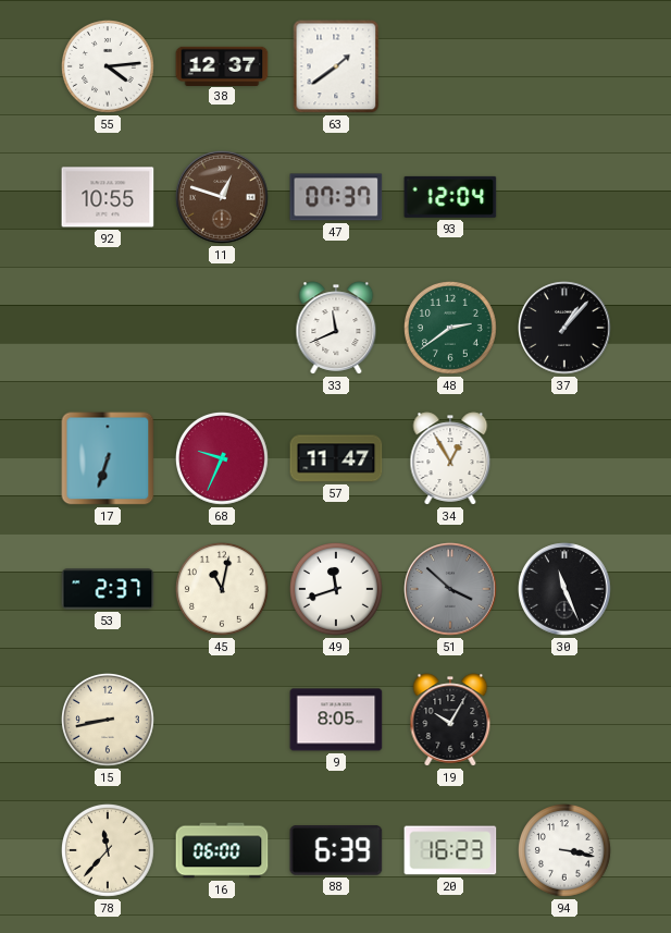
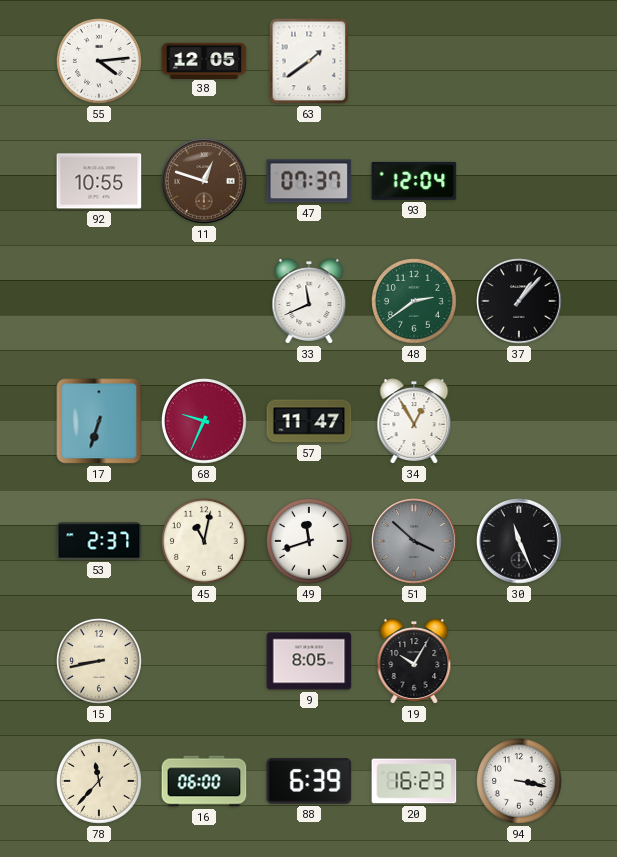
38: 12:37 -> 12:05
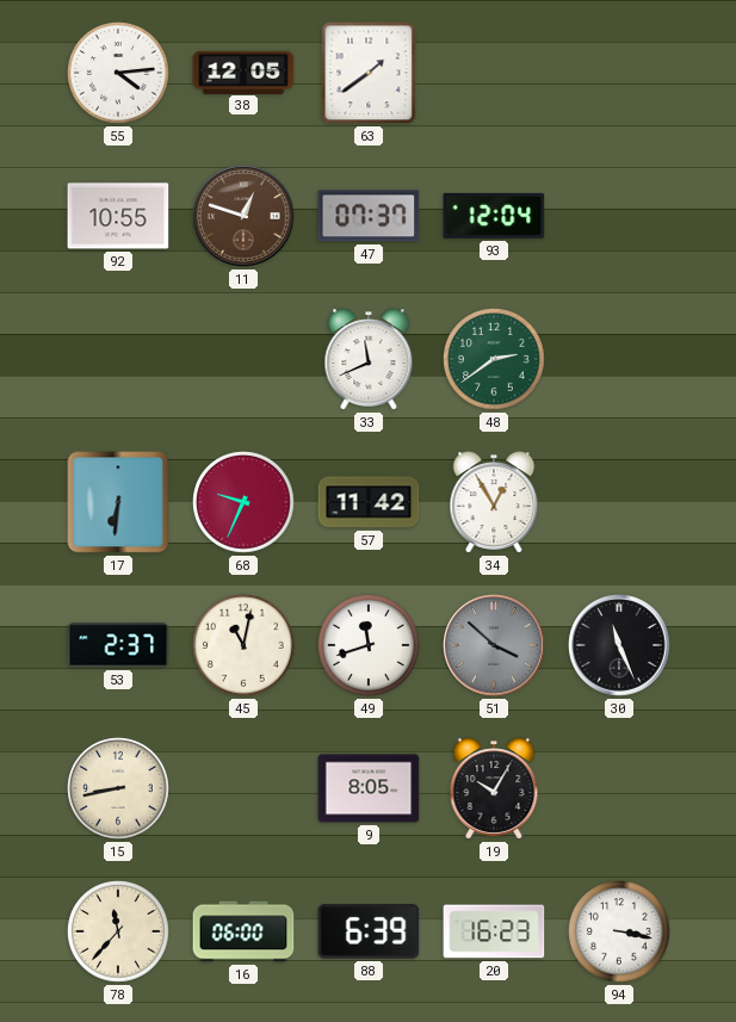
37: 1:07 -> none
17: 6:33 -> 6:31
57: 11:47 -> 11:42
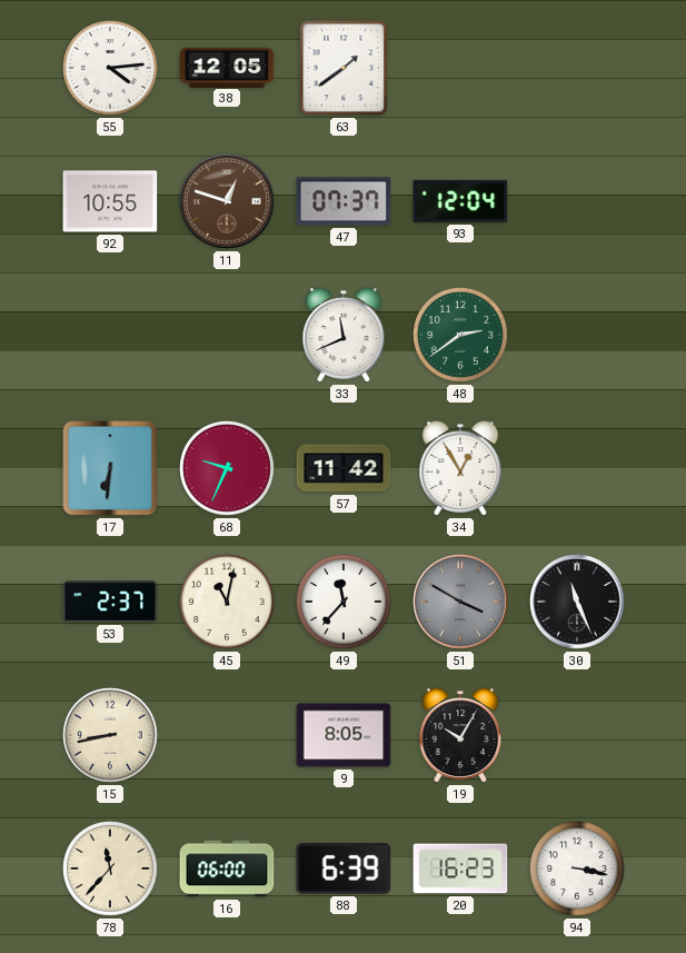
49: 11:42 -> 11:37
51: 3:52 -> 3:50
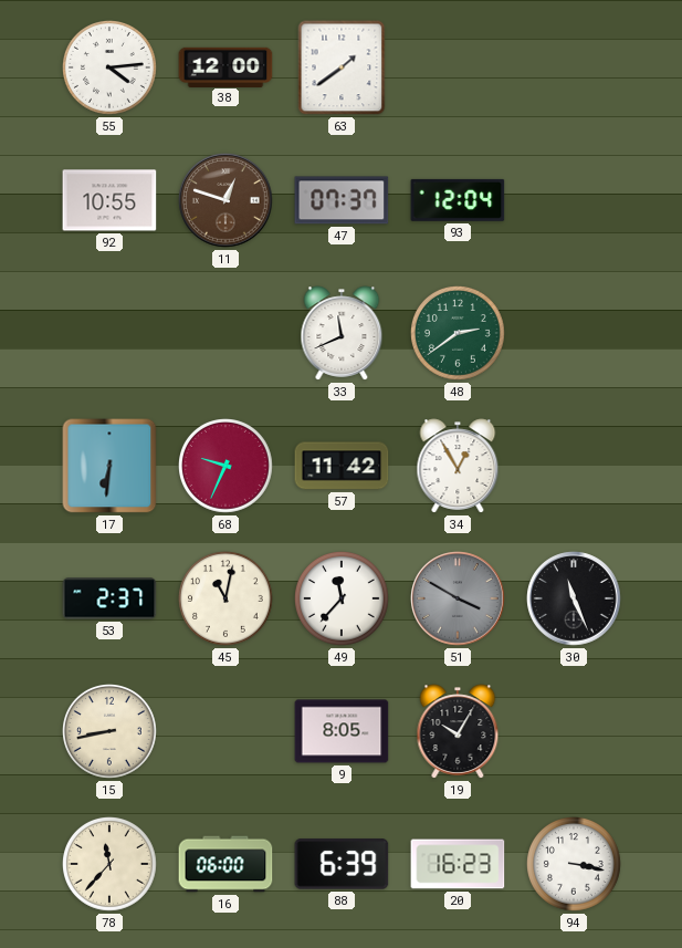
38: 12:05 -> 12:00
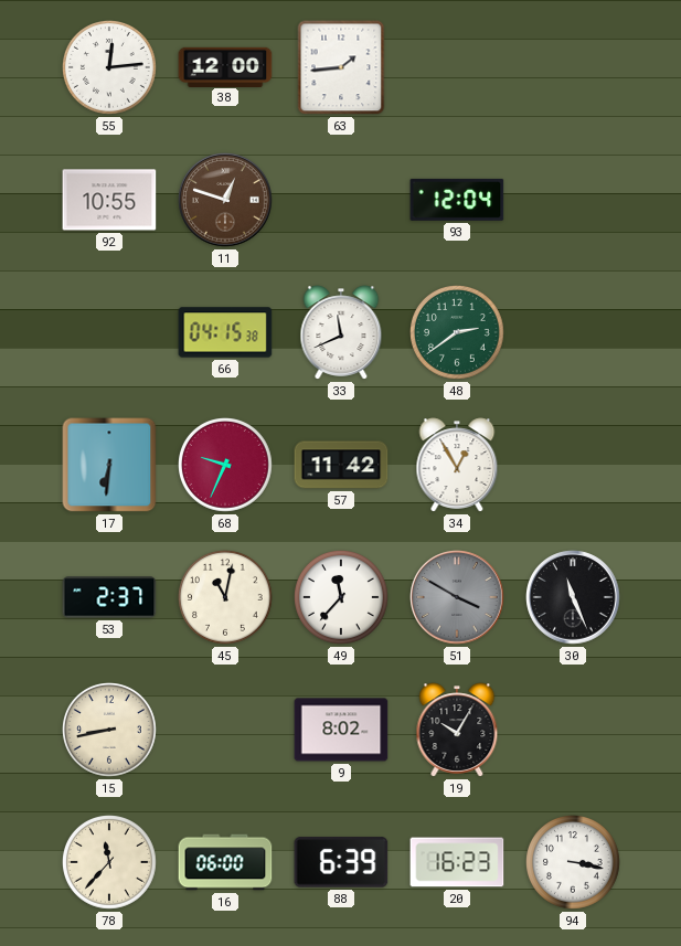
55: 4:14 -> 12:14
63: 1:39 -> 1:44
47: 07:37 -> none
66: none -> 04:15
9: 8:05 -> 8:02
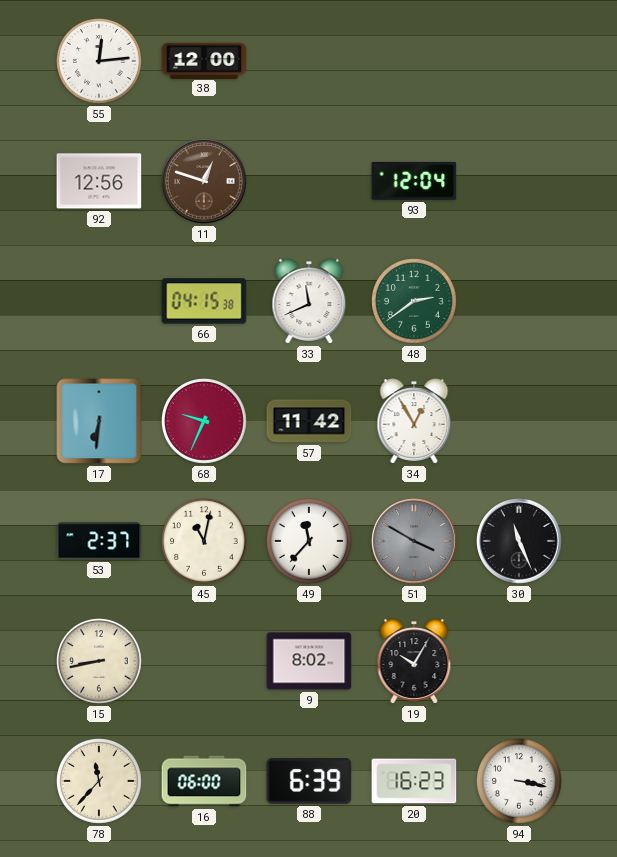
63: 1:44 -> none
92: 10:55 -> 12:56
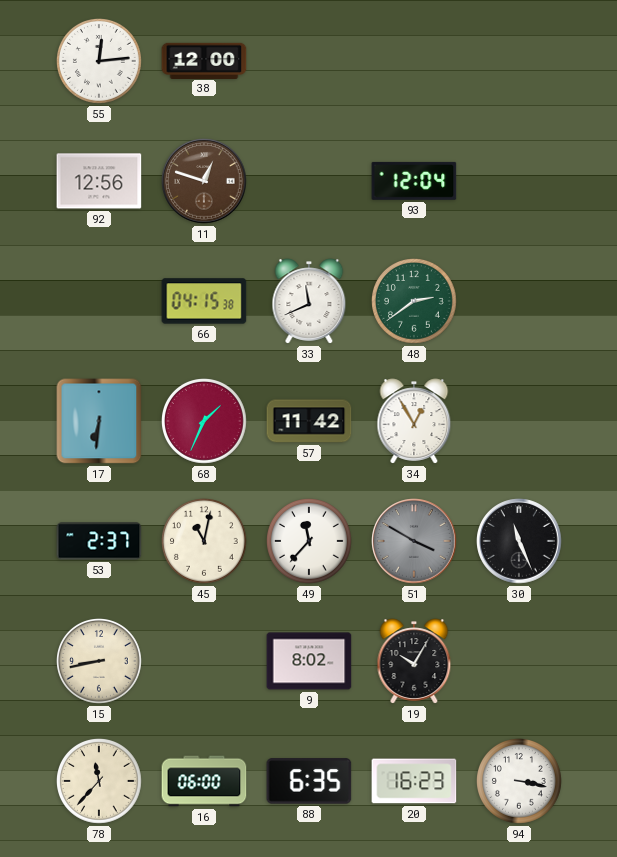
68: 9:34 -> 1:34
88: 6:39 -> 6:35
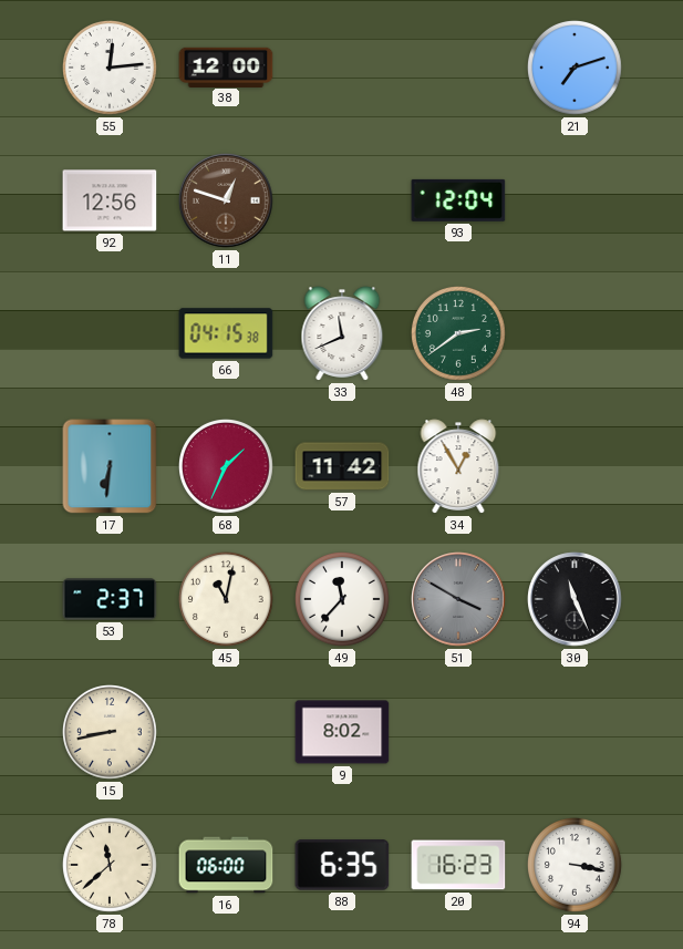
21: none -> 7:12
19: 10:05 -> none
78: 11:37 -> 11:38
